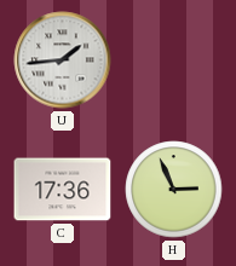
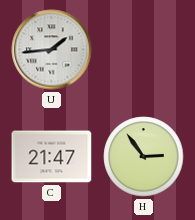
C: 17:36 -> 21:47
H: 2:56 -> 2:54
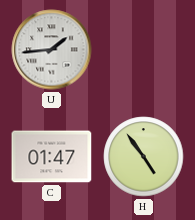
C: 21:47 -> 01:47
H: 2:54 -> 4:54
